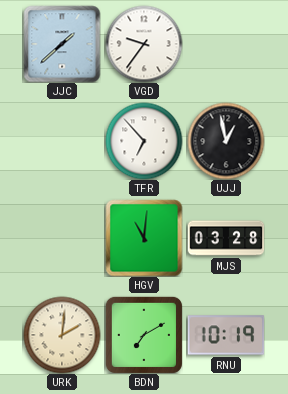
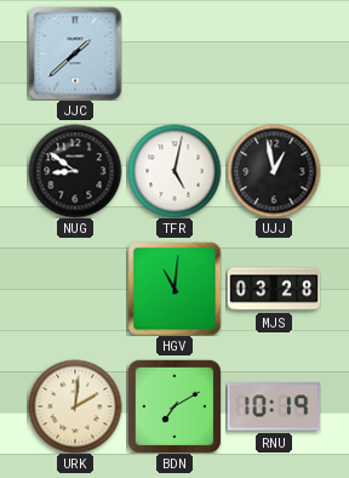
VGD: 9:36 -> none
NUG: none -> 8:51
TFR: 6:53 -> 5:02
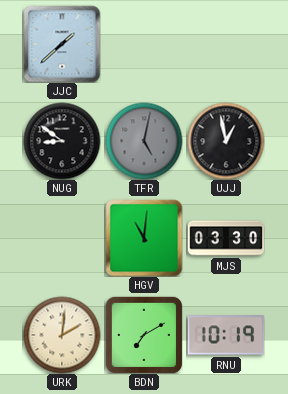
TFR dial: white -> grey
MJS: 03:28 -> 03:30
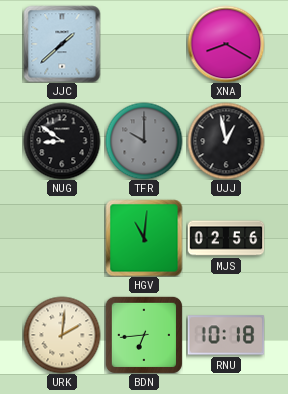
XNA: none -> 8:20
TFR: 5:02 -> 10:00
MJS: 03:30 -> 02:56
BDN: 7:10 -> 6:44
RNU: 10:19 -> 10:18
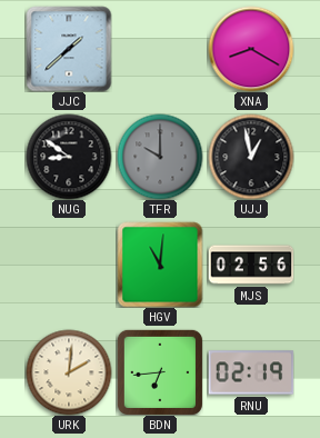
RNU: 10:18 -> 02:19
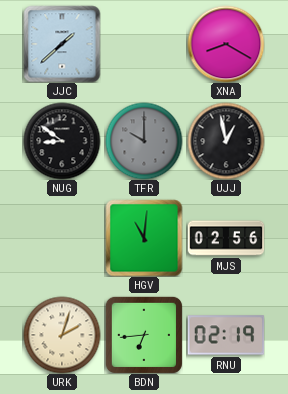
URK: 2:01 -> 2:03
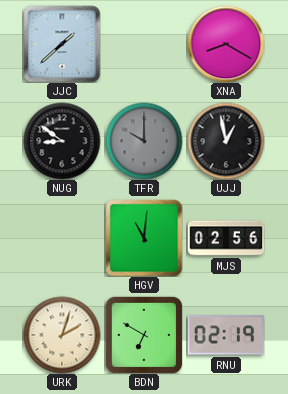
BDN: 6:44 -> 6:50
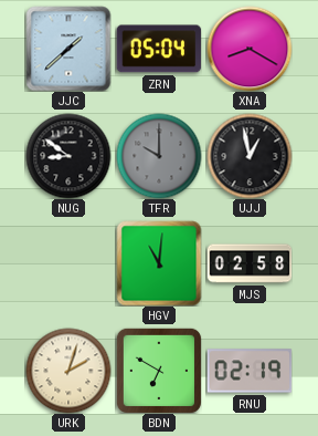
ZRN: none -> 05:04
MJS: 02:56 -> 02:58
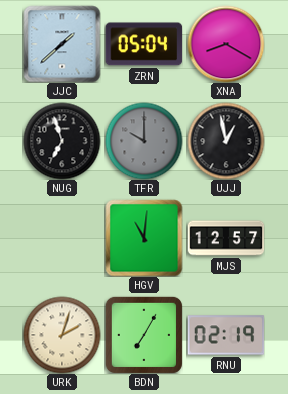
NUG: 8:51 -> 6:57
MJS: 02:58 -> 12:57
BDN: 6:50 -> 7:05
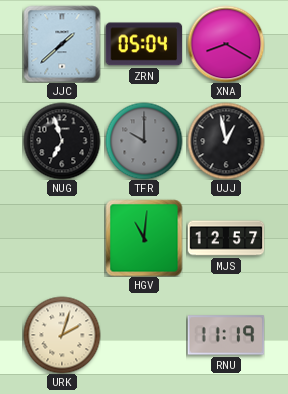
BDN: 7:05 -> none
RNU: 02:19 -> 11:19
